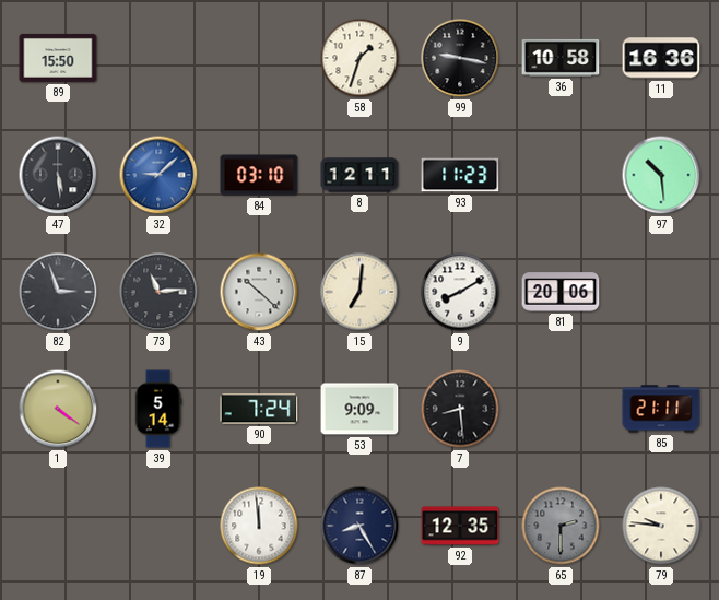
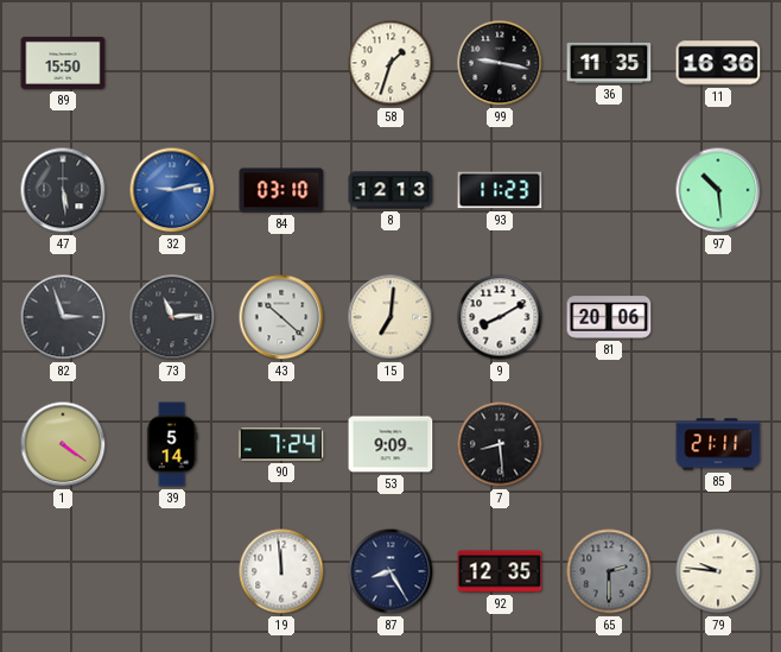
36: 10:58 -> 11:35
32: 9:08 -> 9:13
8: 12:11 -> 12:13
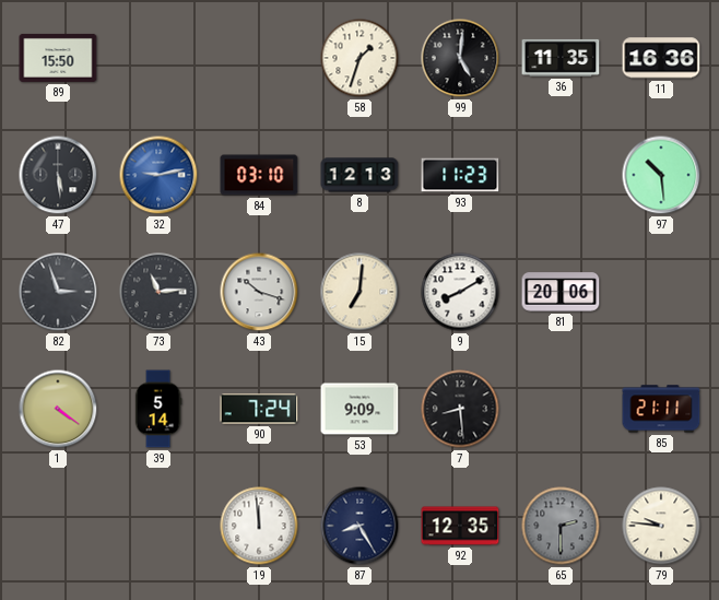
99: 9:17 -> 5:01
43: 10:22 -> 10:18
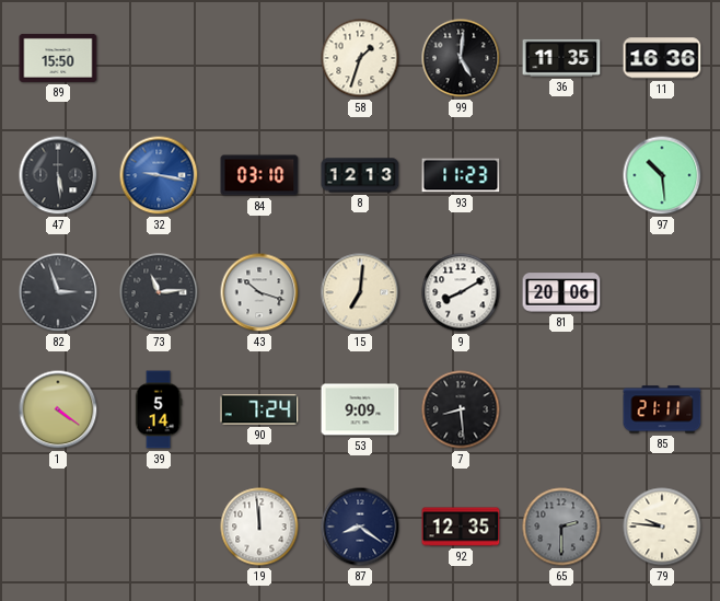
32: 9:13 -> 9:17
87: 8:25 -> 8:21
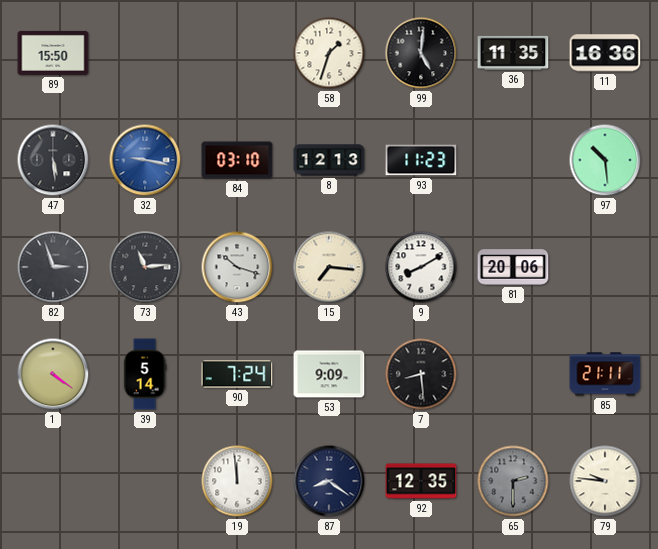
15: 7:01 -> 7:16
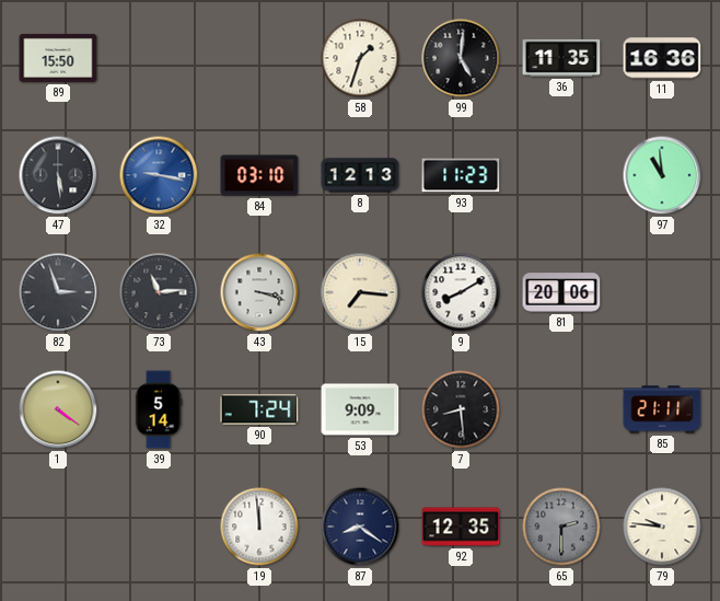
97: 10:29 -> 10:59
43: 10:18 -> 3:18
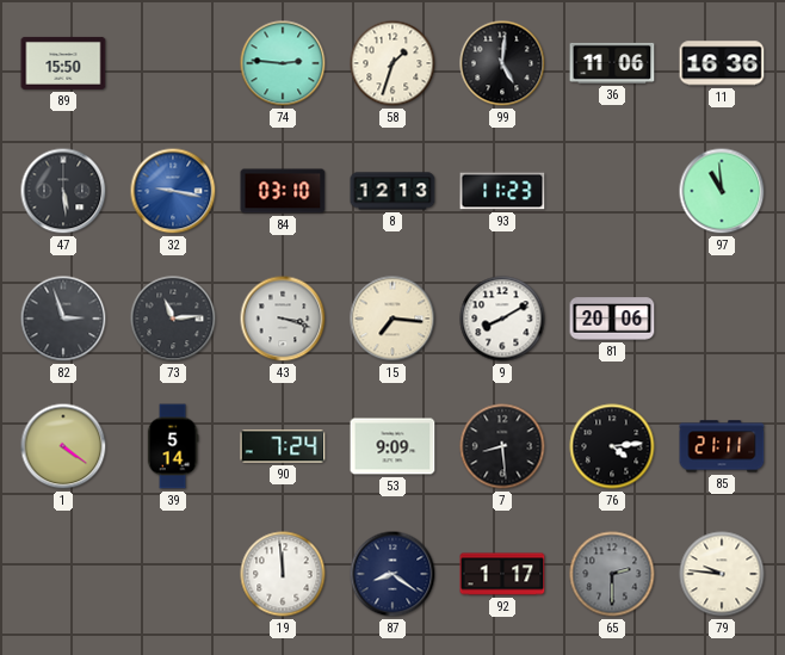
74: none -> 2:46
36: 11:35 -> 11:06
76: none -> 4:14
92: 12:35 -> 1:17
